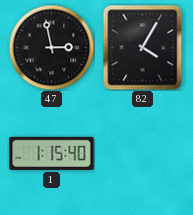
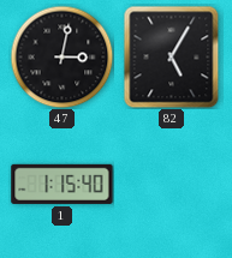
47: 2:58 -> 3:02
82: 4:05 -> 5:05
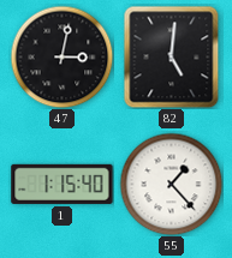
82: 5:05 -> 5:01
55: none -> 1:23
